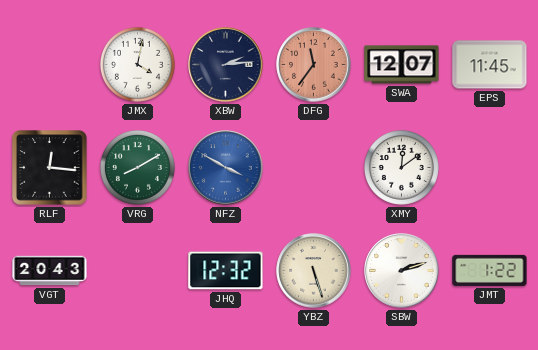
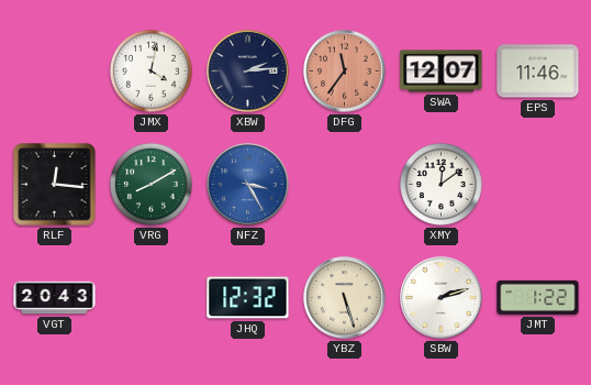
EPS: 11:45 -> 11:46
NFZ: 3:50 -> 3:25
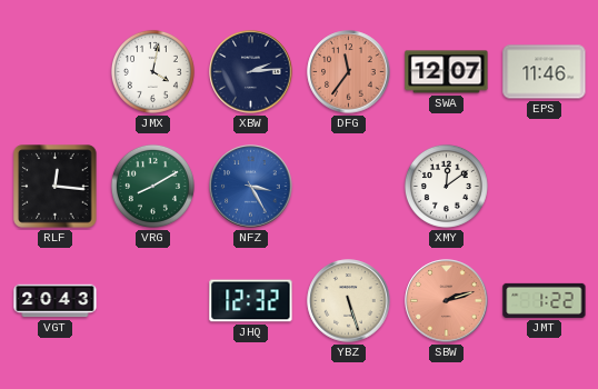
SBW dial: white -> salmon
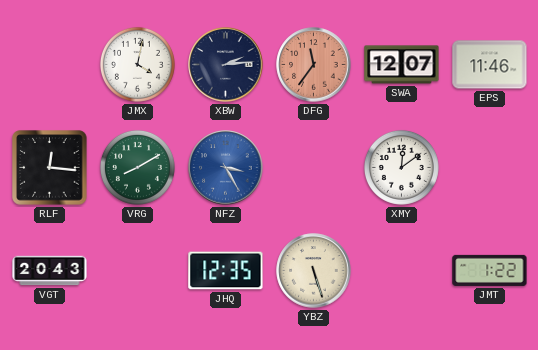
JHQ: 12:32 -> 12:35
SBW: 2:12 -> none
